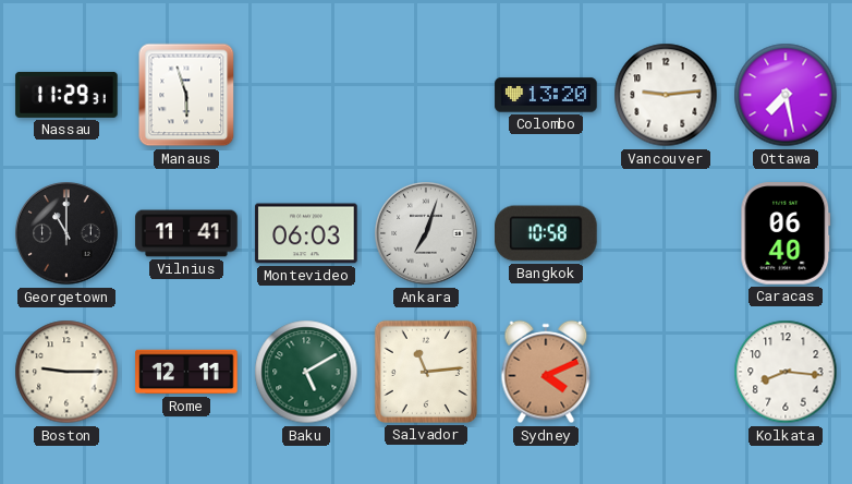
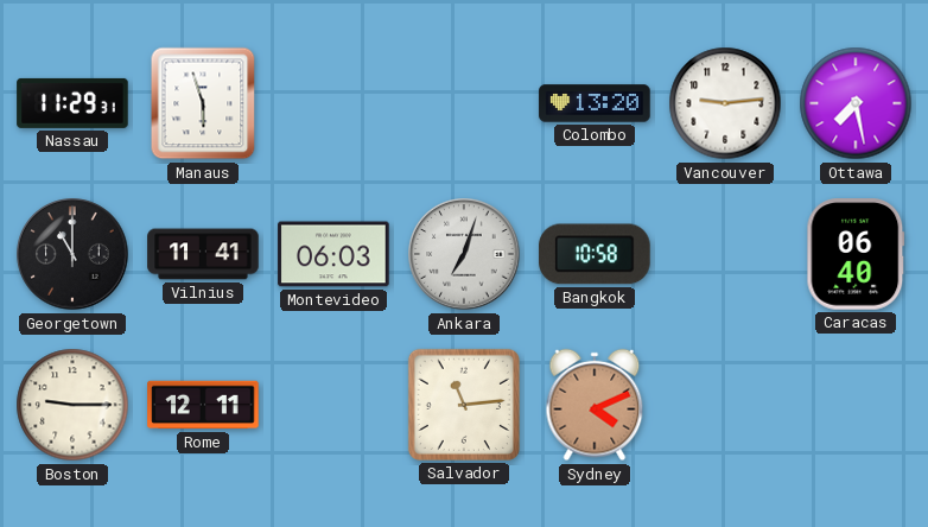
Baku: 5:10 -> none
Kolkata: 8:16 -> none
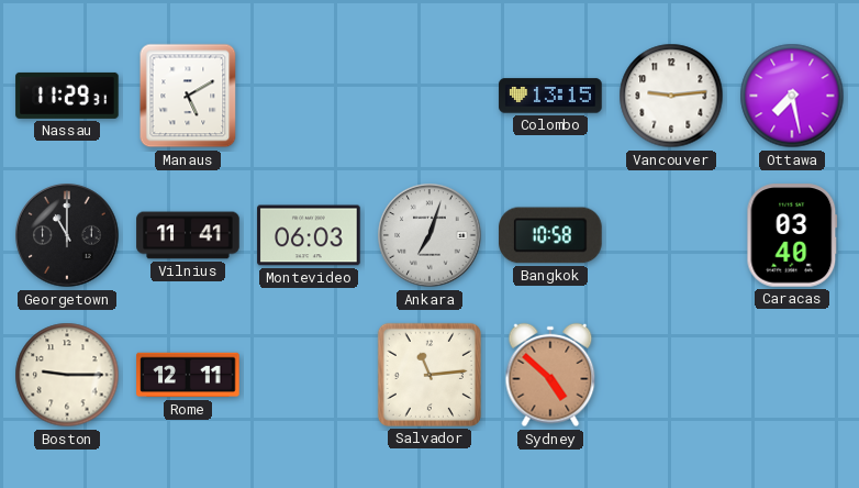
Manaus: 5:57 -> 5:10
Colombo: 13:20 -> 13:15
Caracas: 06:40 -> 03:40
Sydney: 4:11 -> 4:52
